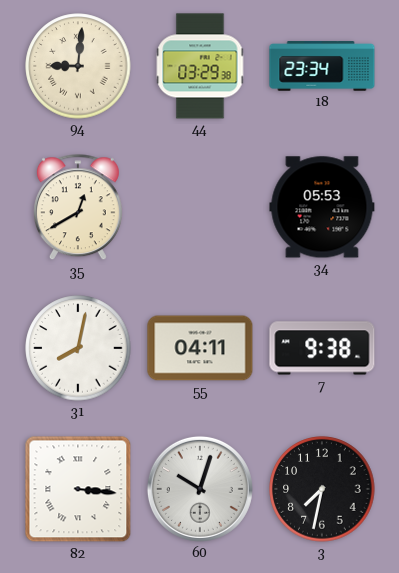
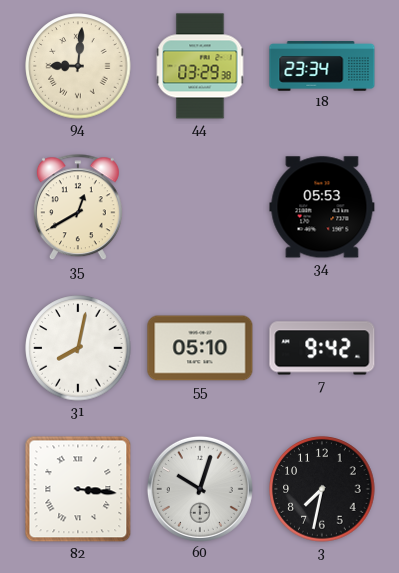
55: 04:11 -> 05:10
7: 9:38 -> 9:42
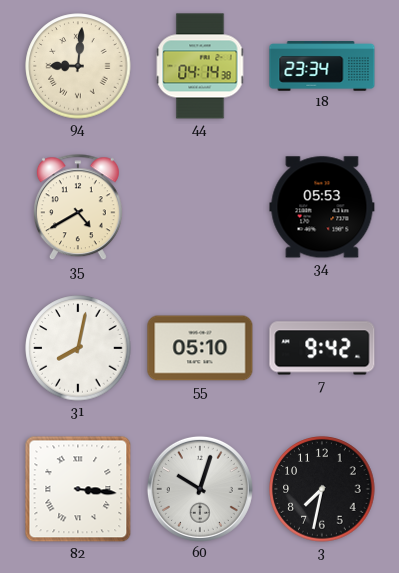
44: 03:29 -> 04:14
35: 12:40 -> 4:40
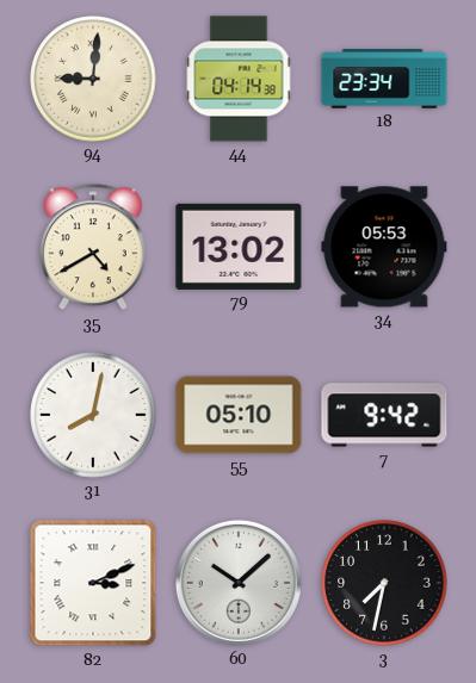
79: none -> 13:02
82: 3:16 -> 3:11
60: 10:03 -> 10:08
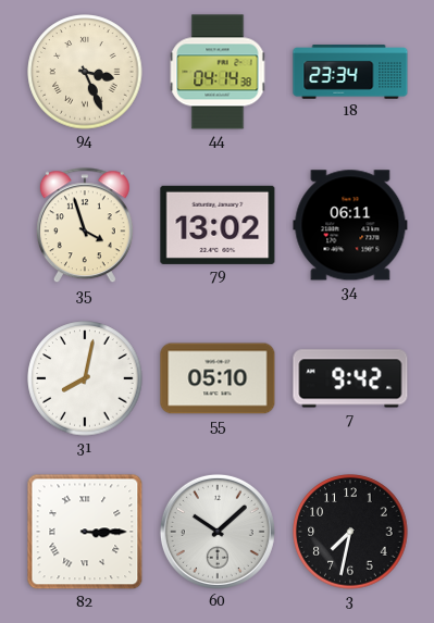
94: 9:01 -> 3:26
35: 4:40 -> 3:57
34: 05:53 -> 06:11
82: 3:11 -> 3:15
